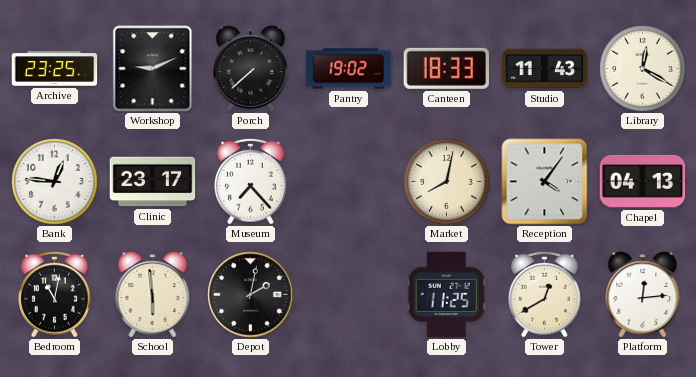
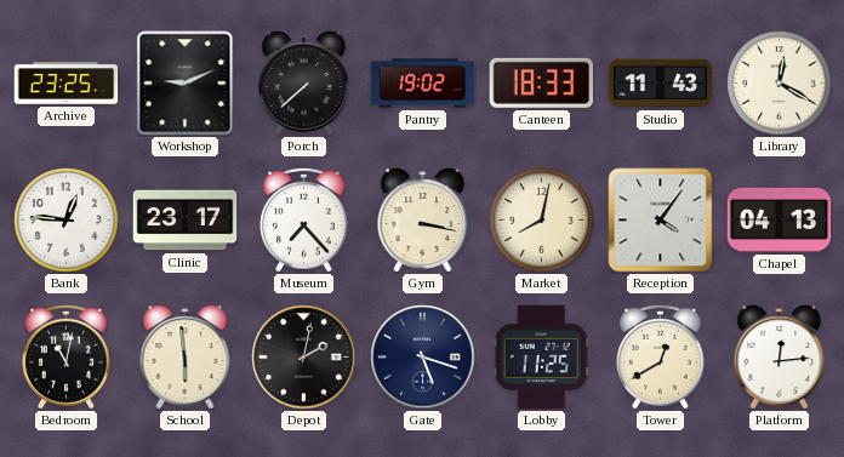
Gym: none -> 3:17
Gate: none -> 5:18
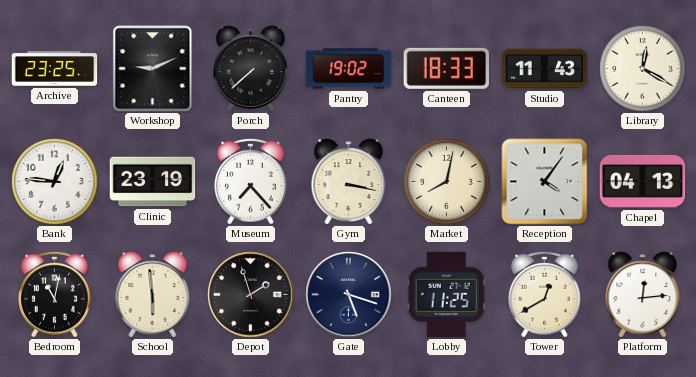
Clinic: 23:17 -> 23:19
Depot: 2:02 -> 1:57
